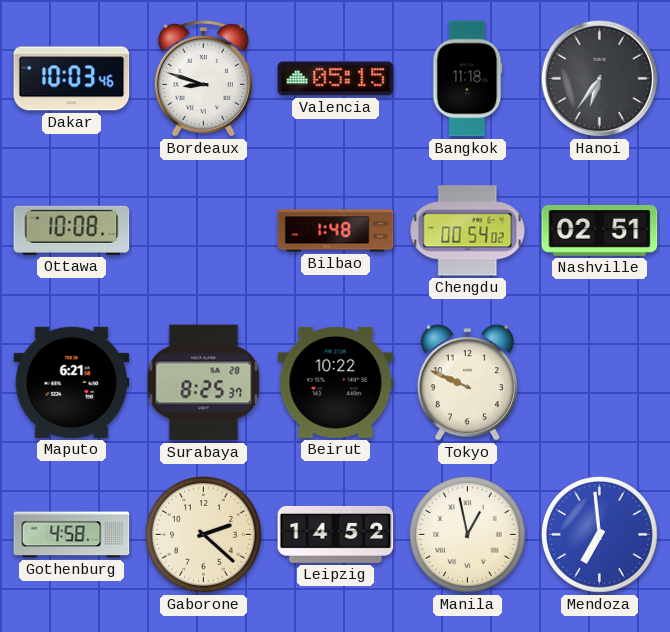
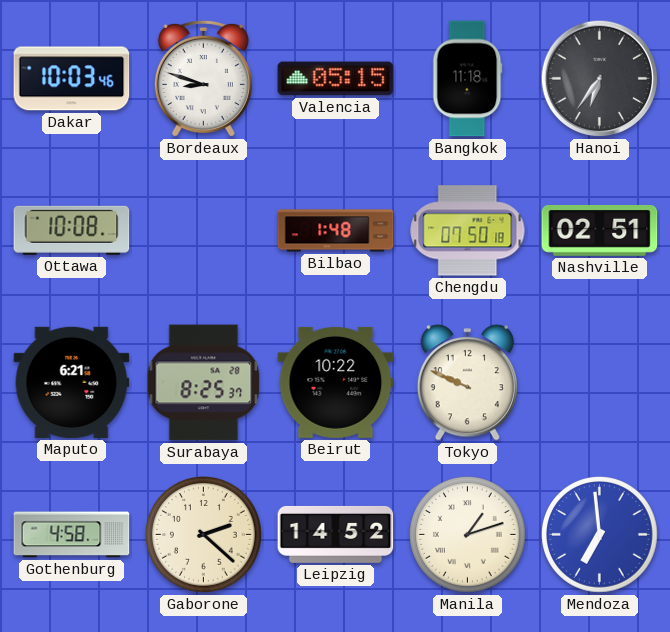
Chengdu: 00:54 -> 07:50
Manila: 12:58 -> 1:12
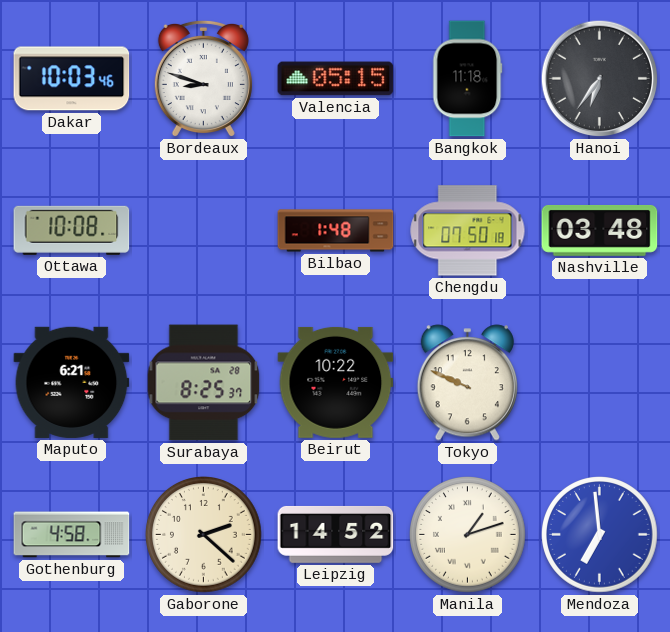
Nashville: 02:51 -> 03:48
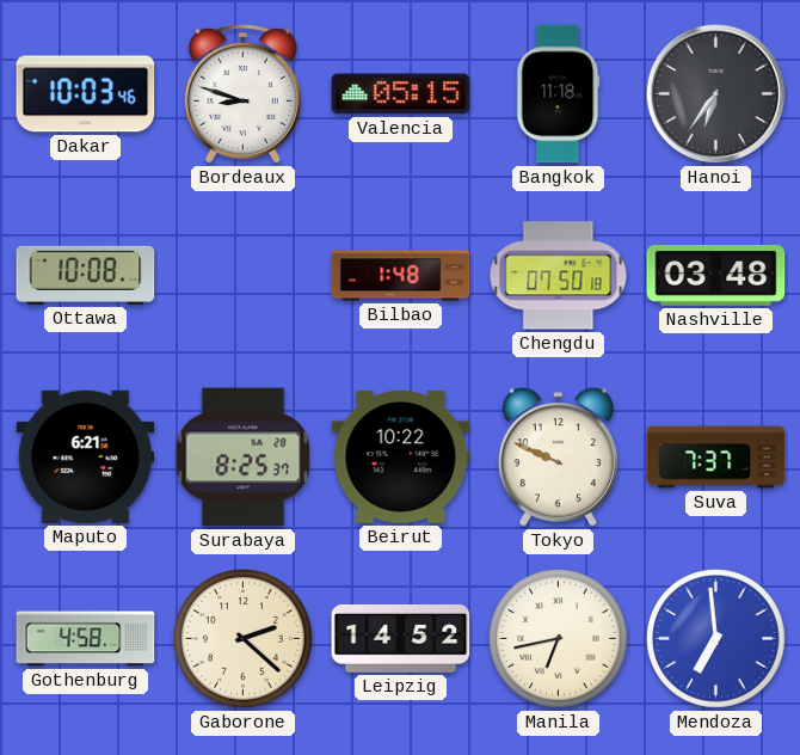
Suva: none -> 7:37
Manila: 1:12 -> 6:43
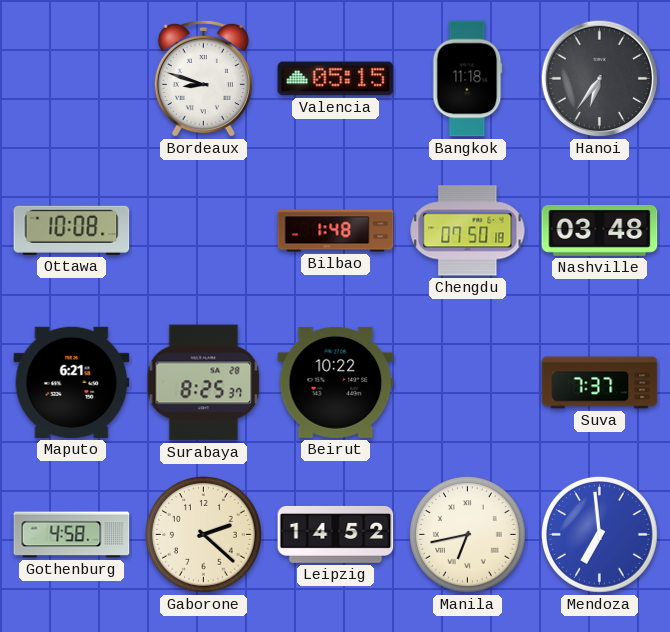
Dakar: 10:03 -> none
Tokyo: 9:49 -> none
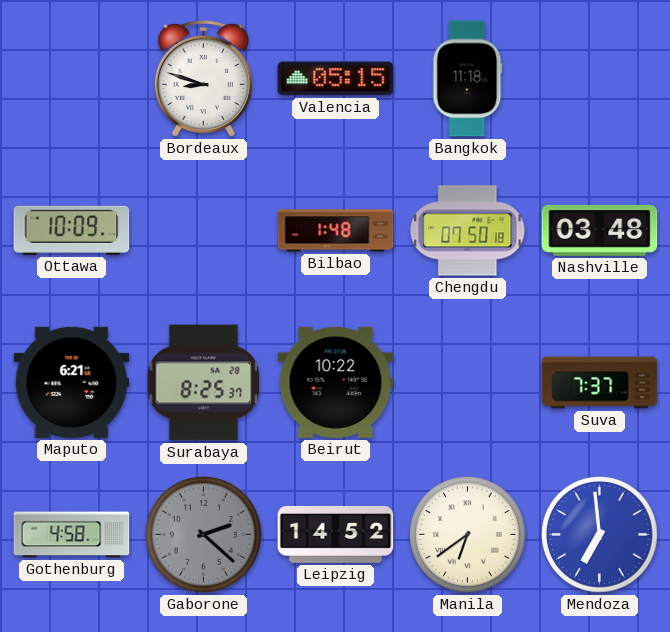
Hanoi: 6:36 -> none
Ottawa: 10:08 -> 10:09
Gaborone dial: cream -> grey
Manila: 6:43 -> 6:39
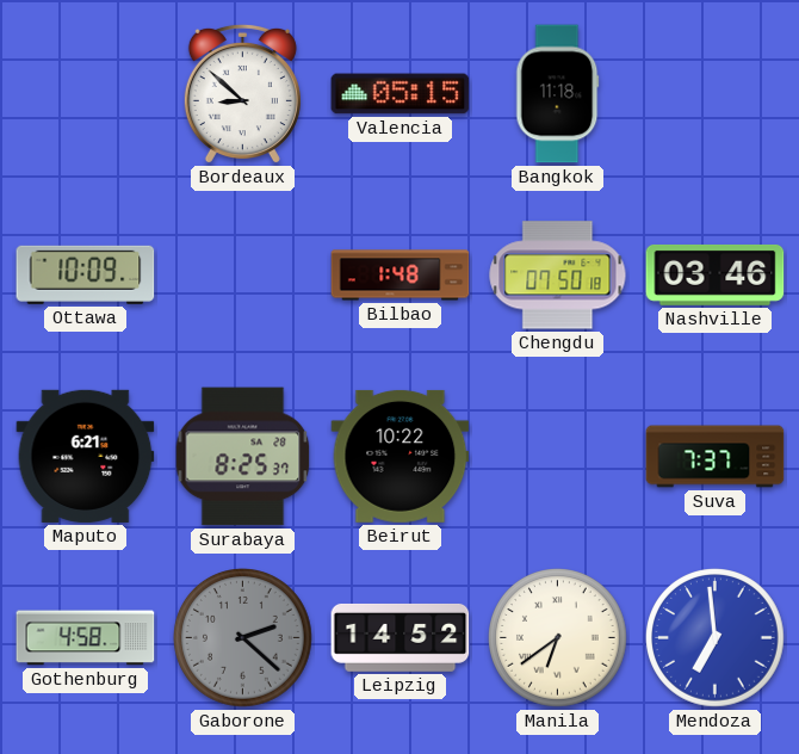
Bordeaux: 8:48 -> 8:52
Nashville: 03:48 -> 03:46
